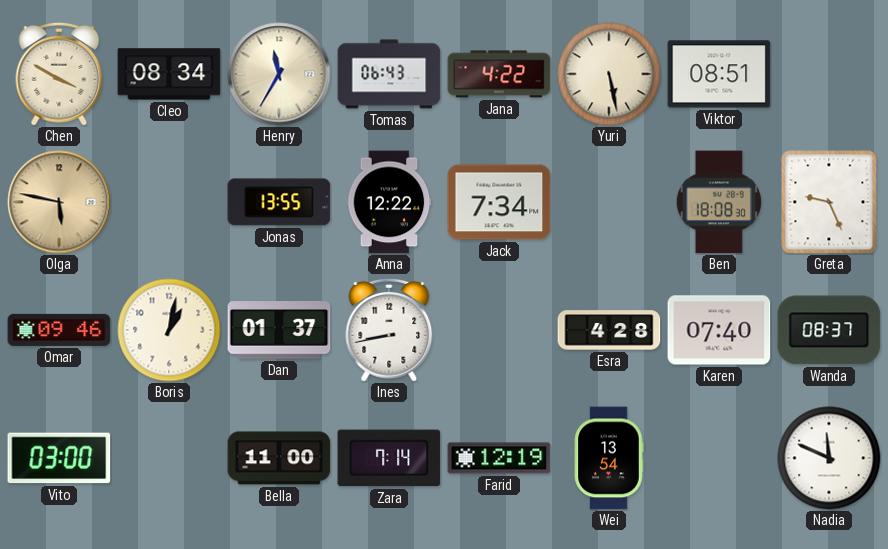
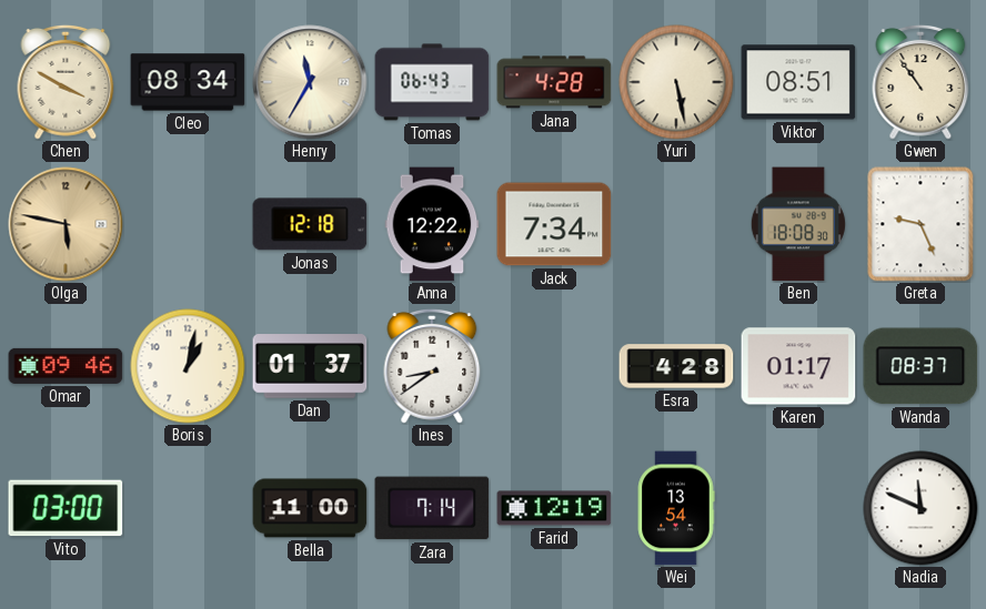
Jana: 4:22 -> 4:28
Gwen: none -> 10:54
Jonas: 13:55 -> 12:18
Ines: 8:43 -> 8:39
Karen: 07:40 -> 01:17
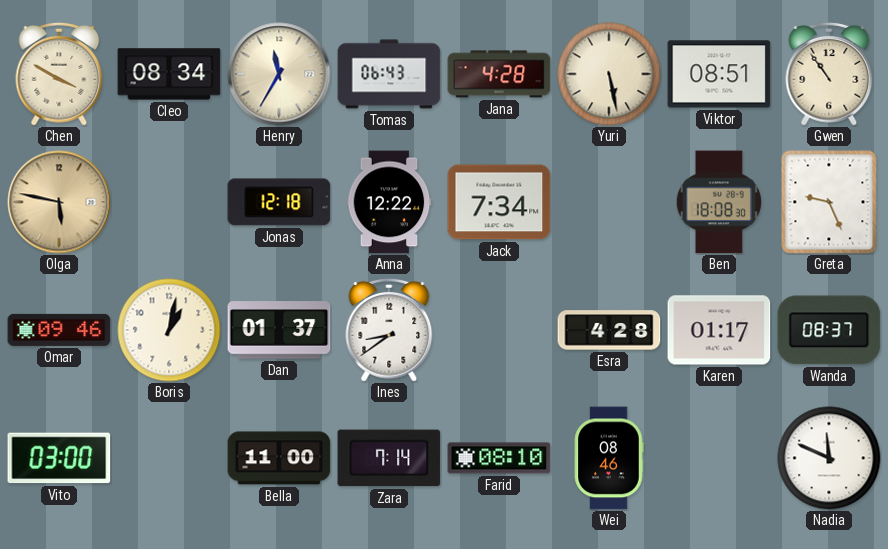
Farid: 12:19 -> 08:10
Wei: 13:54 -> 08:46
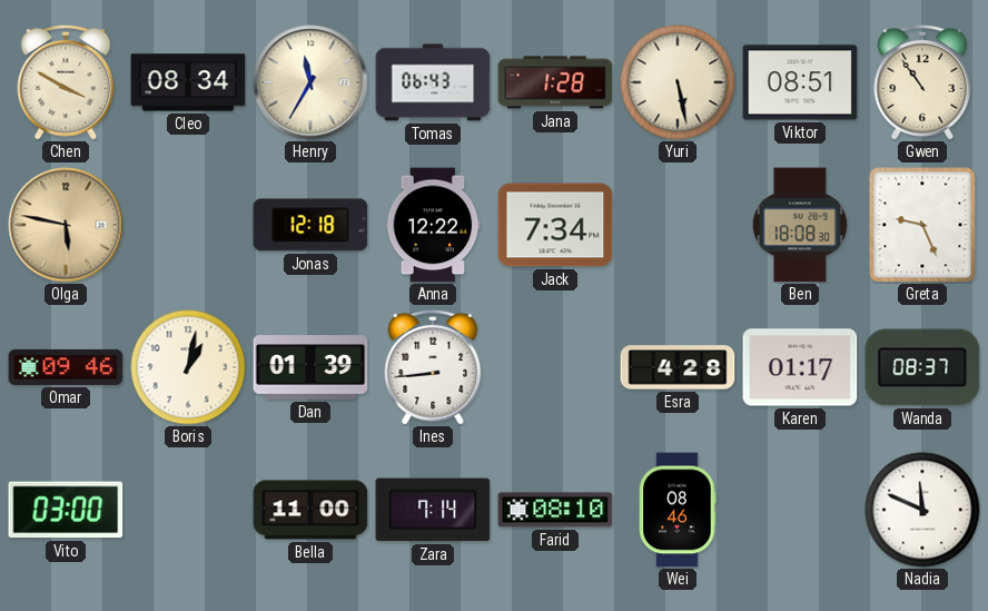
Jana: 4:28 -> 1:28
Dan: 01:37 -> 01:39
Ines: 8:39 -> 8:44
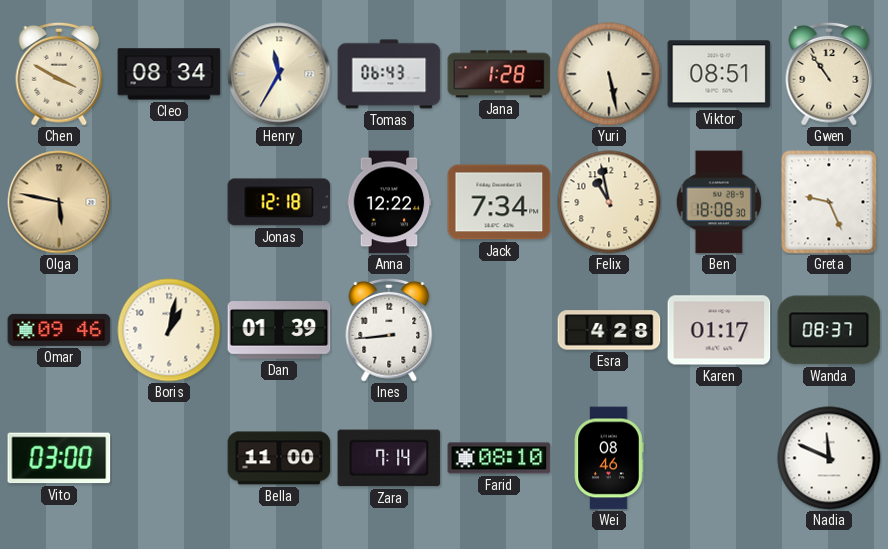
Felix: none -> 10:58
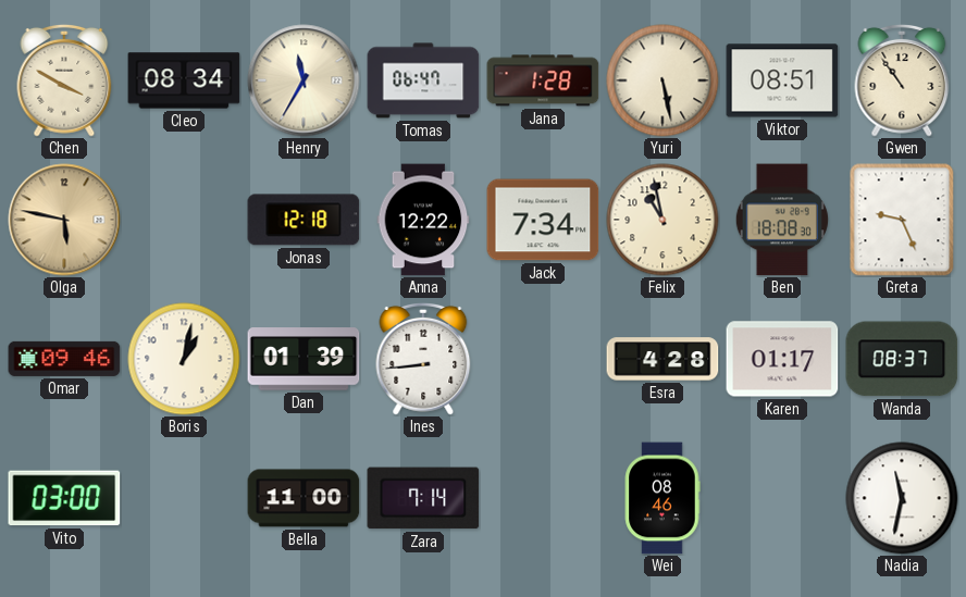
Tomas: 06:43 -> 06:47
Farid: 08:10 -> none
Nadia: 11:49 -> 11:32
